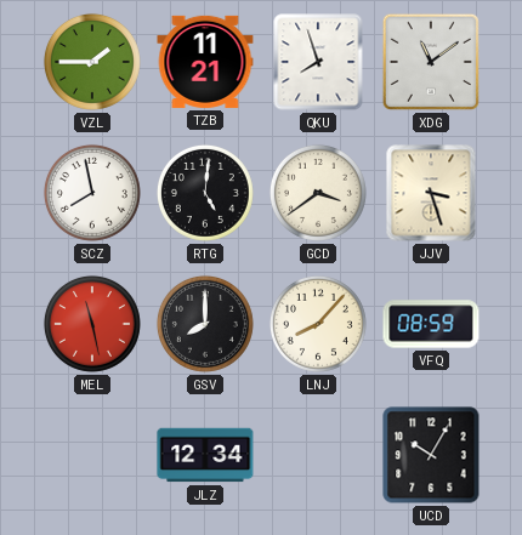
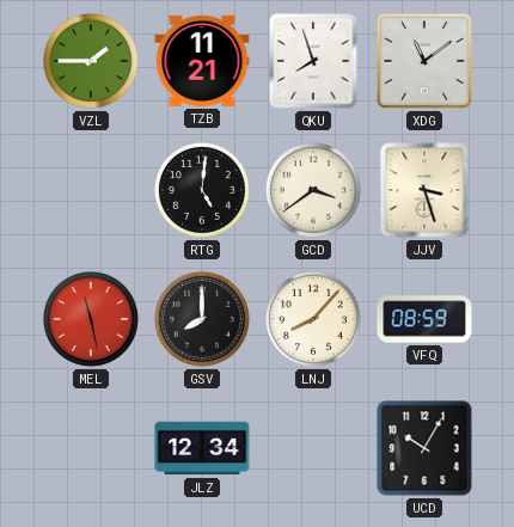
SCZ: 7:58 -> none
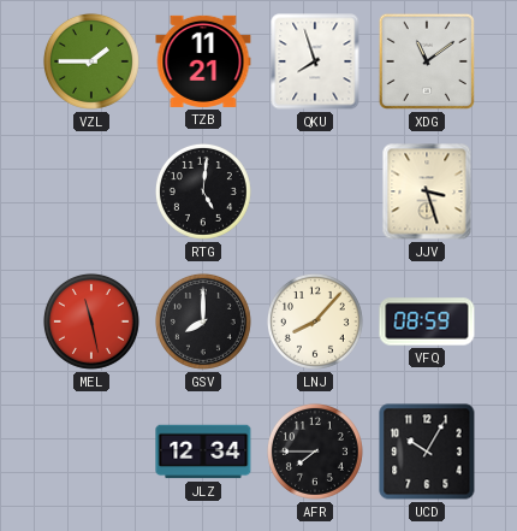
GCD: 3:39 -> none
AFR: none -> 7:45
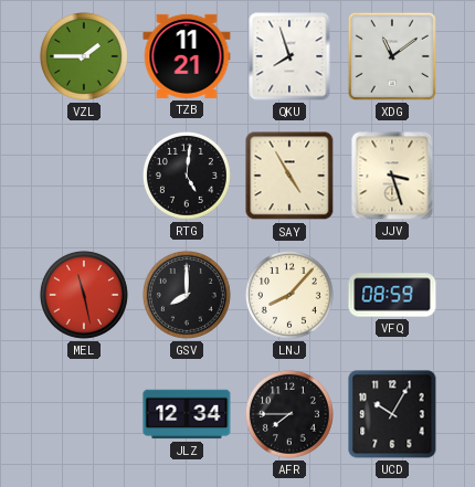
SAY: none -> 4:55
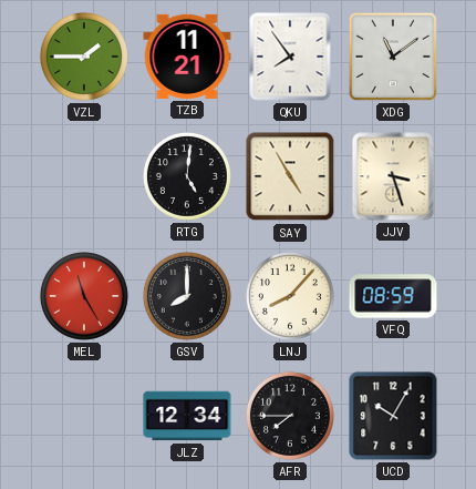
QKU: 7:57 -> 7:54
MEL: 11:28 -> 11:25
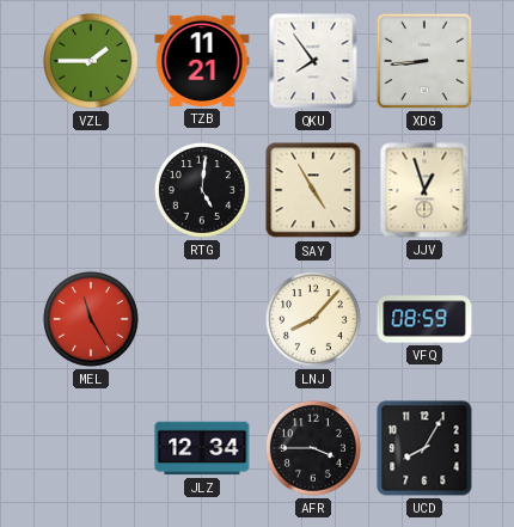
XDG: 11:09 -> 8:44
JJV: 3:27 -> 12:57
GSV: 8:00 -> none
AFR: 7:45 -> 3:45
UCD: 10:05 -> 8:05
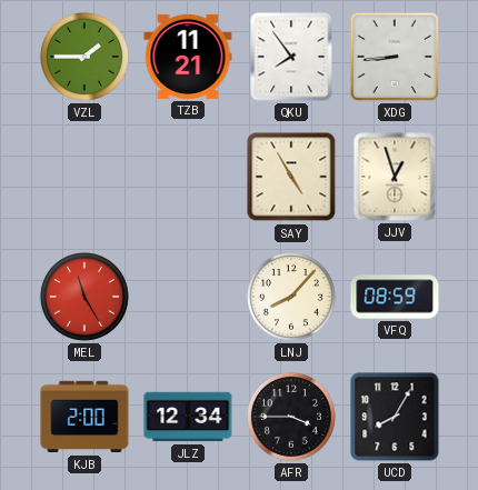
RTG: 5:01 -> none
KJB: none -> 2:00
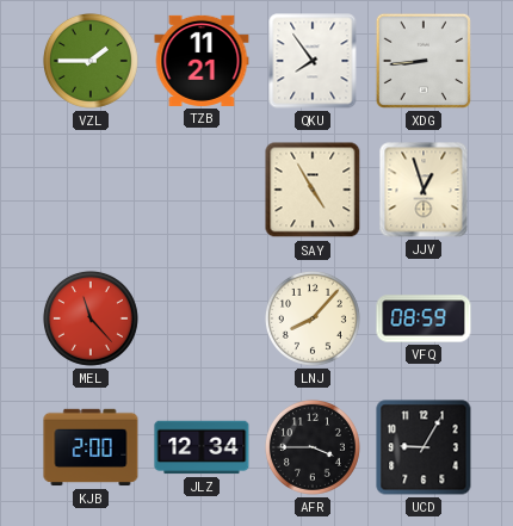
MEL: 11:25 -> 11:23
UCD: 8:05 -> 9:05
